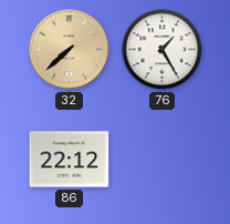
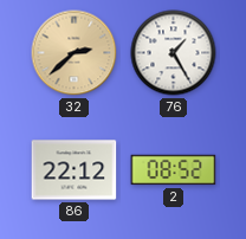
32: 7:38 -> 2:38
2: none -> 08:52
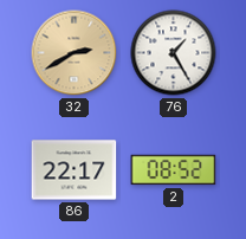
32: 2:38 -> 2:40
86: 22:12 -> 22:17
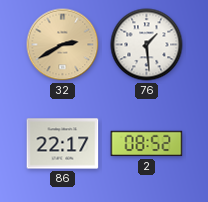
76: 1:25 -> 1:29
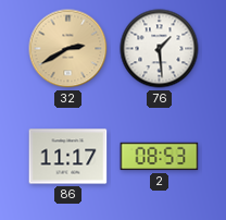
86: 22:17 -> 11:17
2: 08:52 -> 08:53
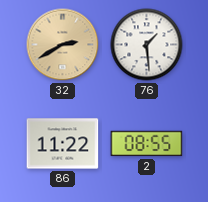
86: 11:17 -> 11:22
2: 08:53 -> 08:55
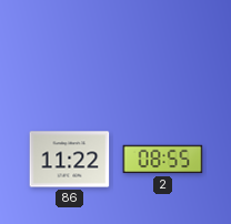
32: 2:40 -> none
76: 1:29 -> none
